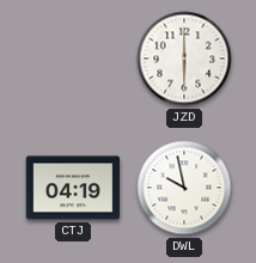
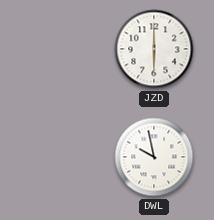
CTJ: 04:19 -> none
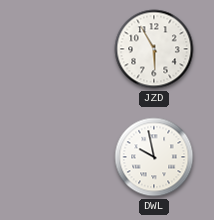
JZD: 6:00 -> 5:55
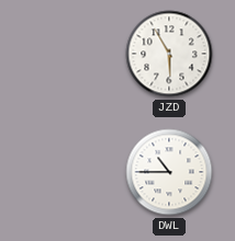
DWL: 9:58 -> 10:45
